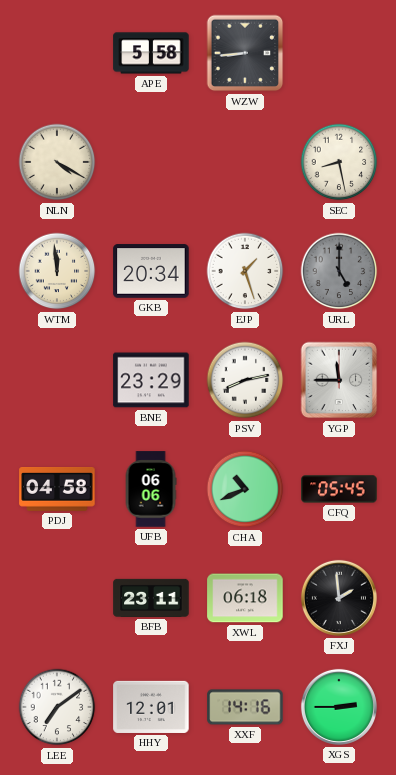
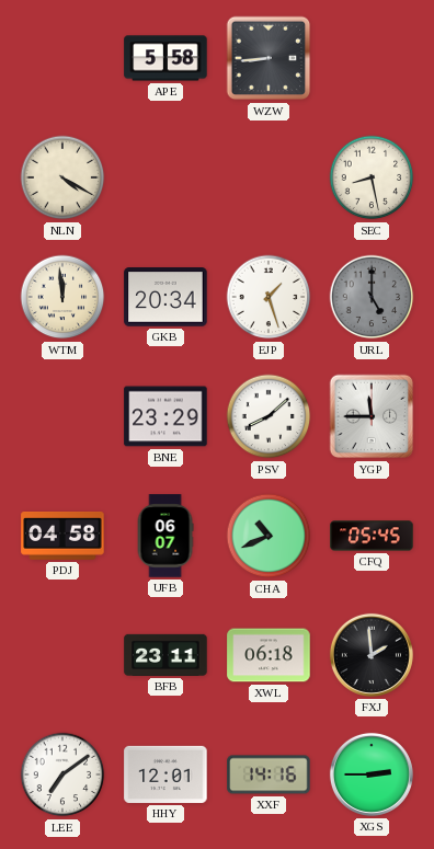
PSV: 8:13 -> 8:08
UFB: 06:06 -> 06:07
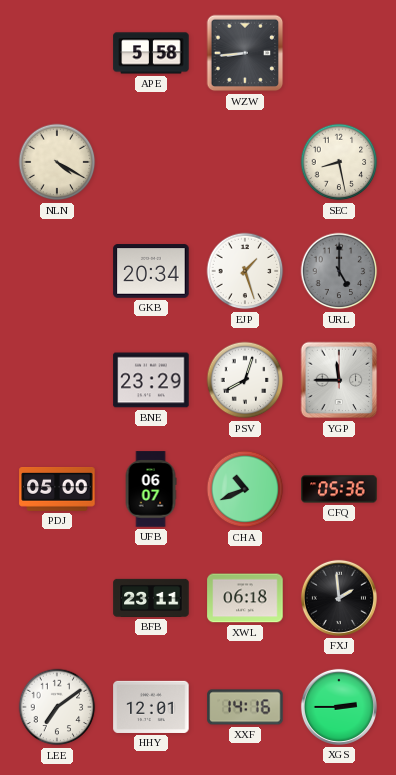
WTM: 11:59 -> none
PSV: 8:08 -> 8:03
PDJ: 04:58 -> 05:00
CFQ: 05:45 -> 05:36
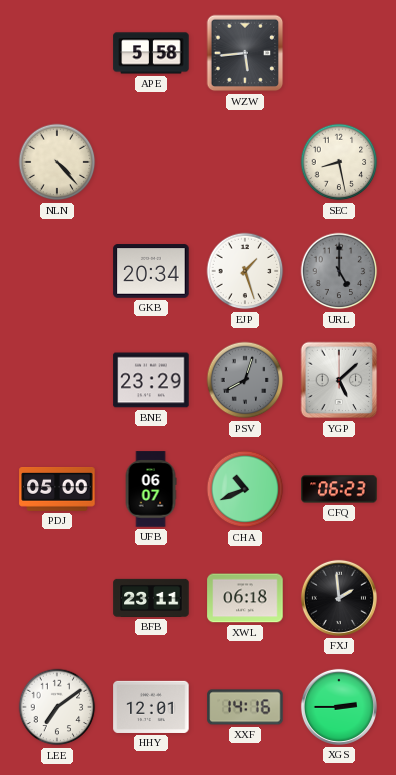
WZW: 8:44 -> 5:44
NLN: 4:20 -> 4:23
PSV dial: white -> grey
YGP: 11:45 -> 5:08
CFQ: 05:36 -> 06:23
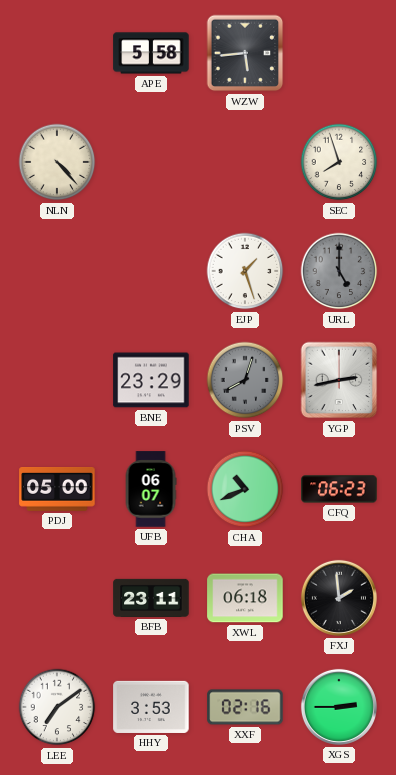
SEC: 8:28 -> 7:57
GKB: 20:34 -> none
YGP: 5:08 -> 2:43
HHY: 12:01 -> 3:53
XXF: 14:16 -> 02:16
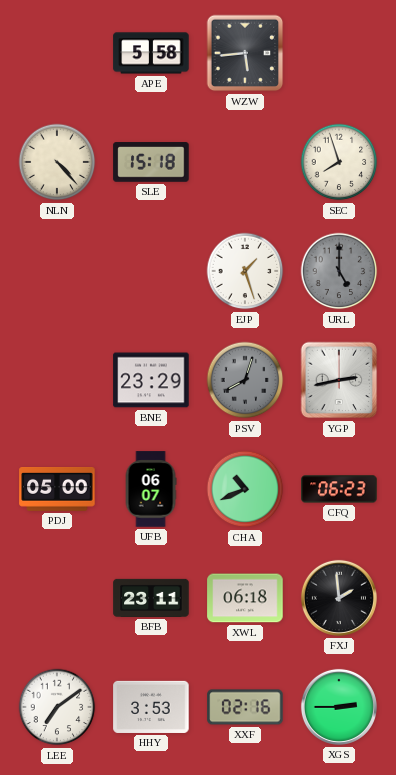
SLE: none -> 15:18
